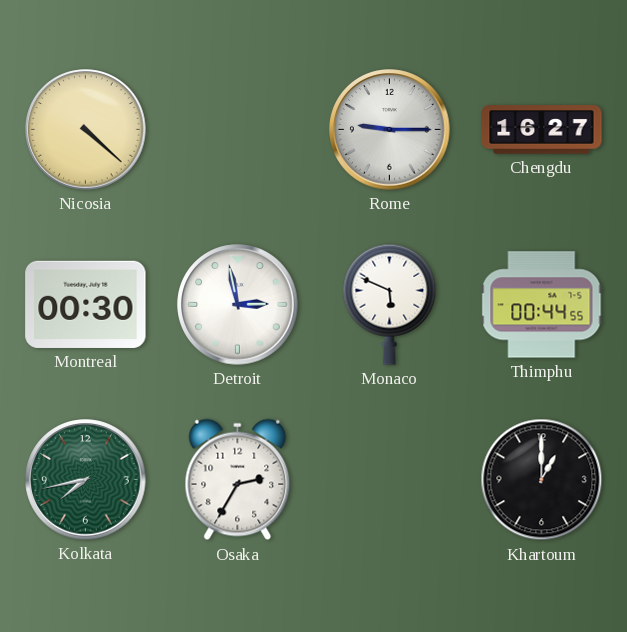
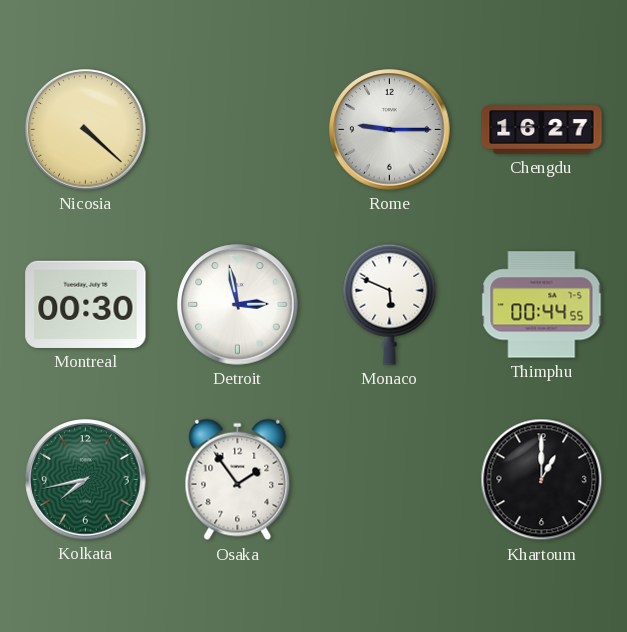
Osaka: 2:35 -> 1:54
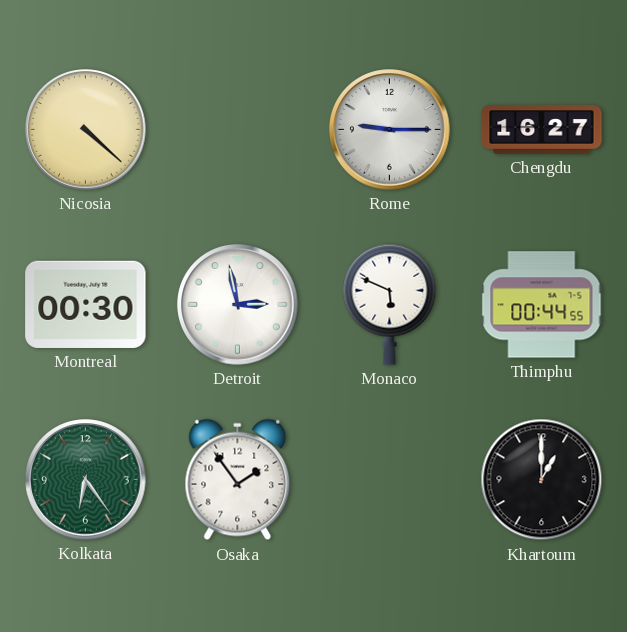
Kolkata: 7:43 -> 6:24
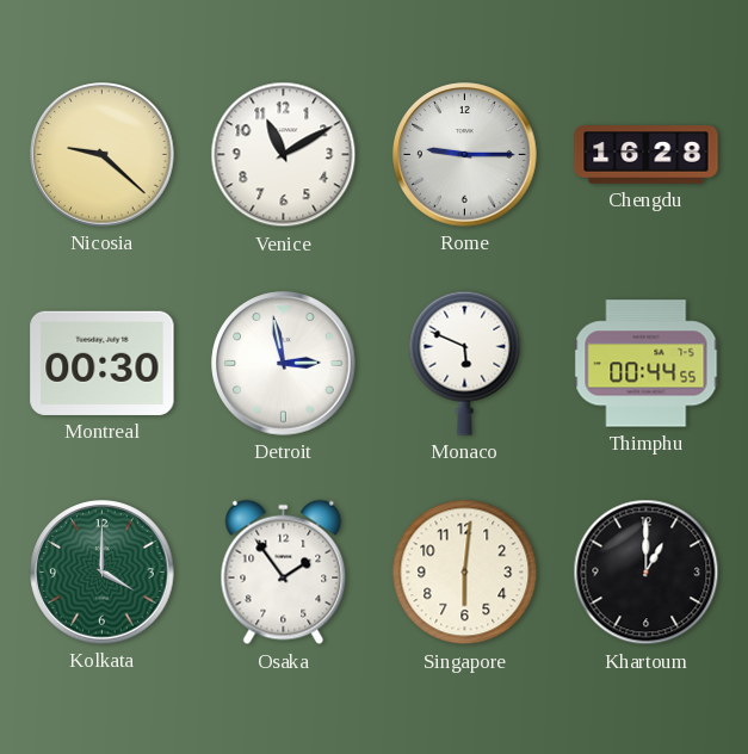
Nicosia: 4:22 -> 9:22
Venice: none -> 11:10
Chengdu: 16:27 -> 16:28
Kolkata: 6:24 -> 4:00
Singapore: none -> 6:01
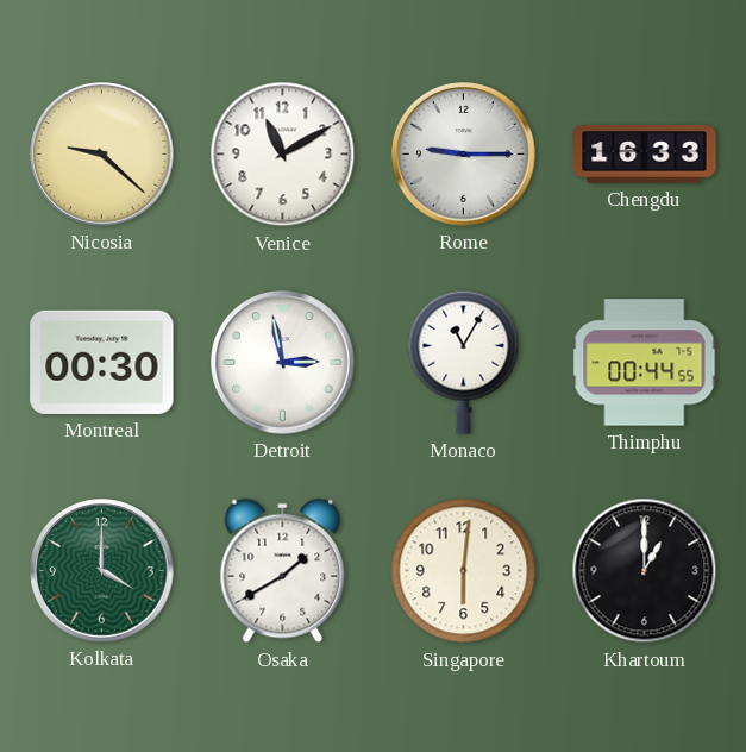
Chengdu: 16:28 -> 16:33
Monaco: 5:49 -> 11:05
Osaka: 1:54 -> 1:40
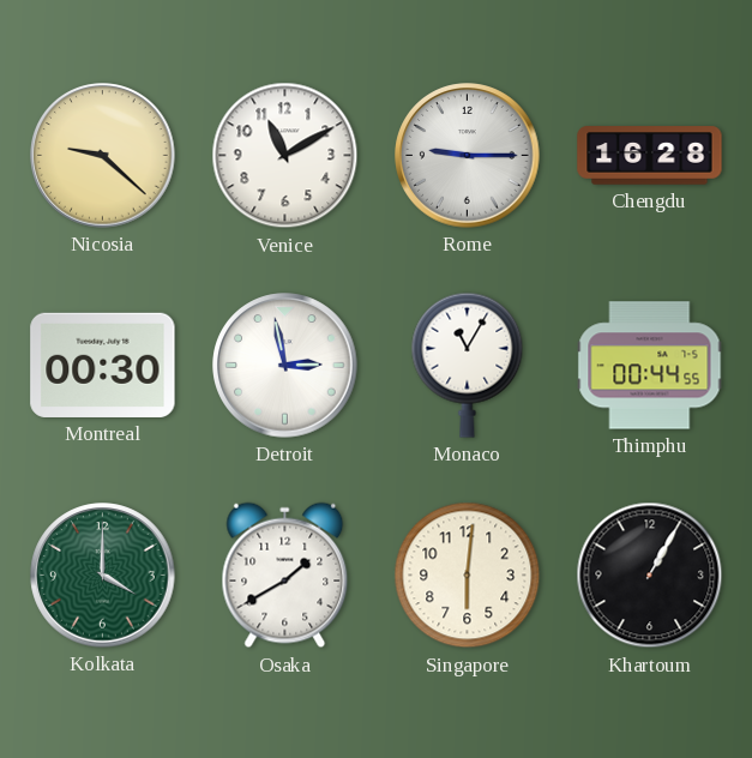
Chengdu: 16:33 -> 16:28
Khartoum: 1:00 -> 1:05
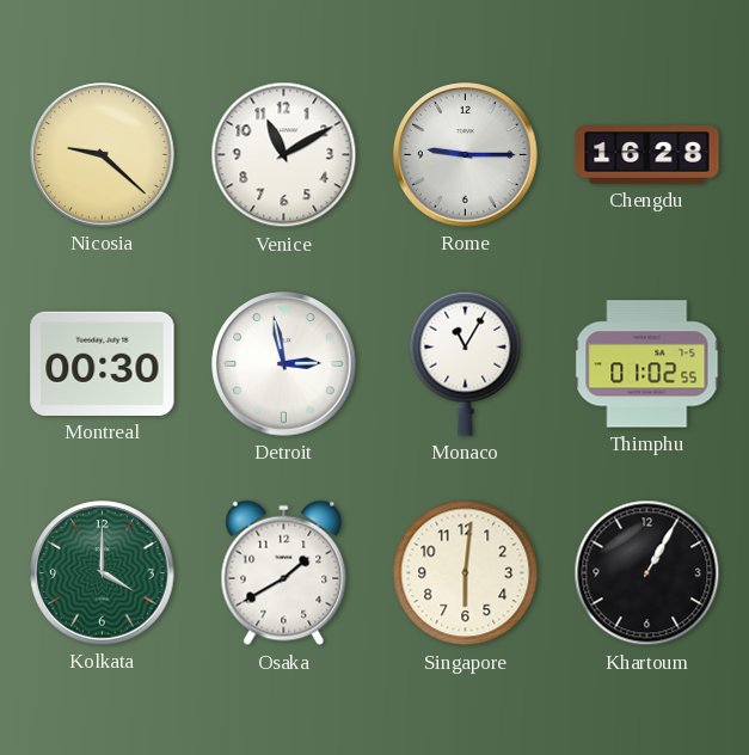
Thimphu: 00:44 -> 01:02
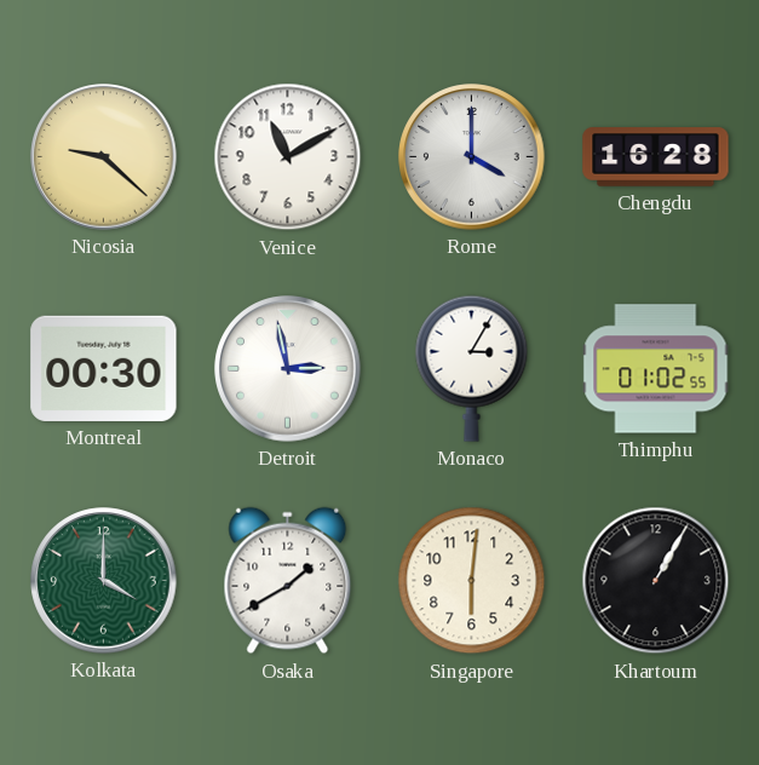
Rome: 9:15 -> 4:00
Monaco: 11:05 -> 3:05
